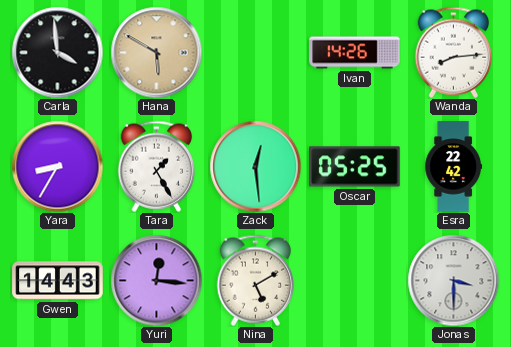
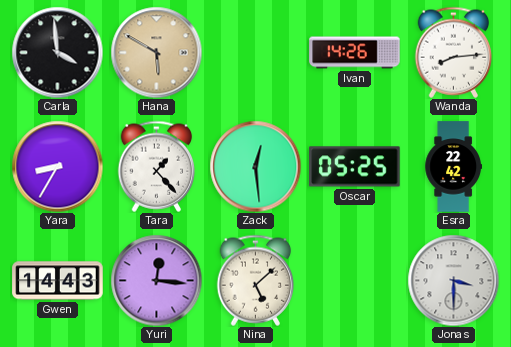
Tara: 1:25 -> 1:23
Nina: 5:10 -> 5:08
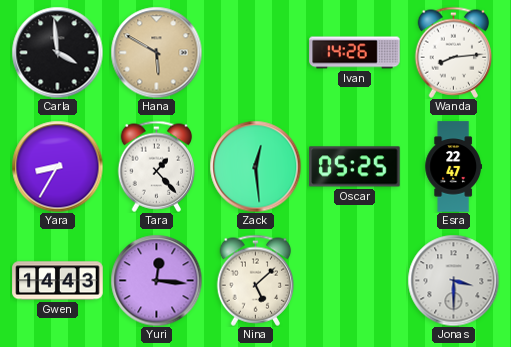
Esra: 22:42 -> 22:47
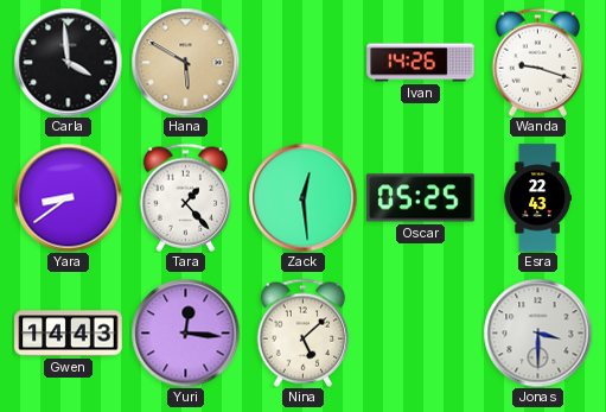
Wanda: 8:14 -> 9:18
Yara: 8:35 -> 8:39
Esra: 22:47 -> 22:43
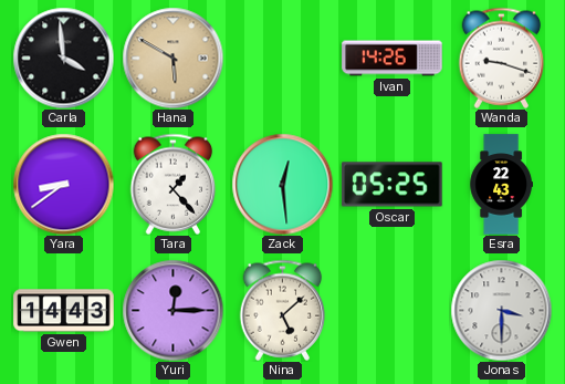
Yuri: 12:16 -> 12:15
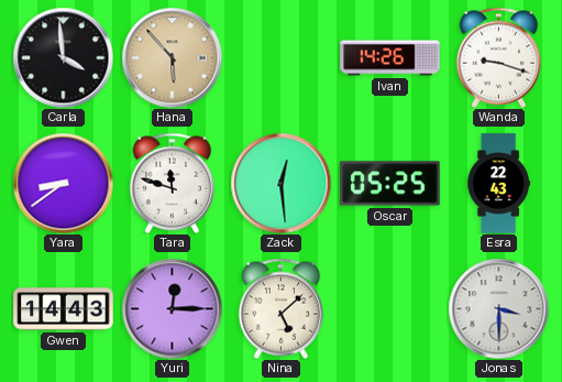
Hana: 5:50 -> 5:53
Tara: 1:23 -> 11:48
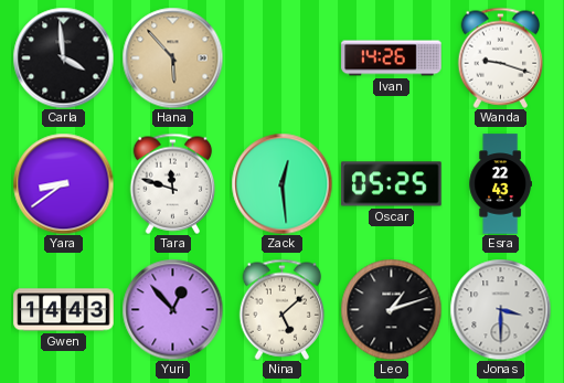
Yuri: 12:15 -> 12:53
Leo: none -> 1:12
